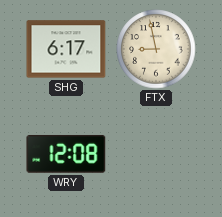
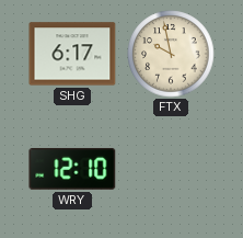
FTX: 8:58 -> 9:58
WRY: 12:08 -> 12:10
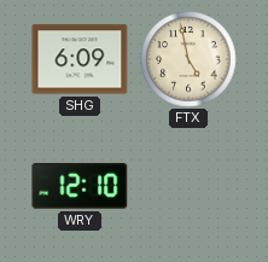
SHG: 6:17 -> 6:09
FTX: 9:58 -> 4:58
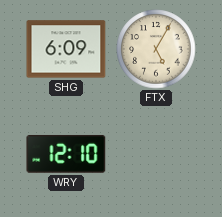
FTX: 4:58 -> 5:05
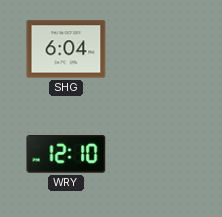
SHG: 6:09 -> 6:04
FTX: 5:05 -> none
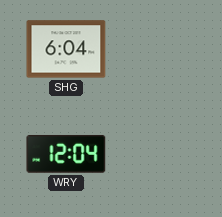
WRY: 12:10 -> 12:04
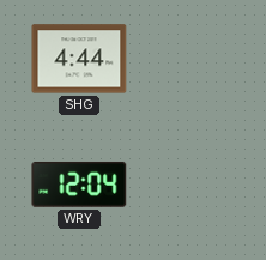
SHG: 6:04 -> 4:44
